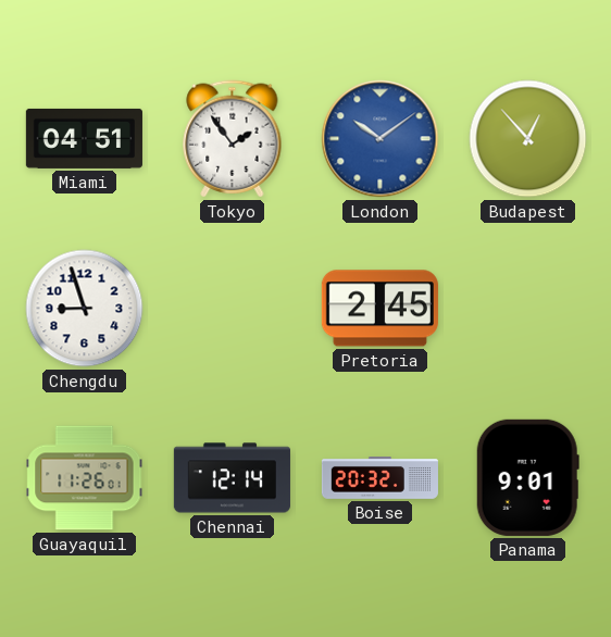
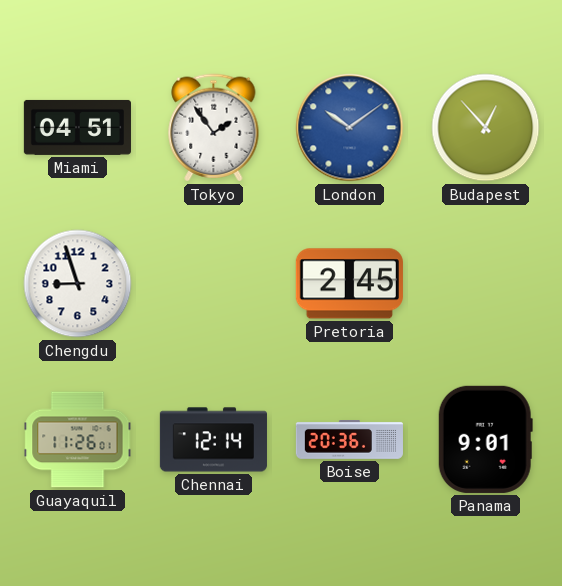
Boise: 20:32 -> 20:36
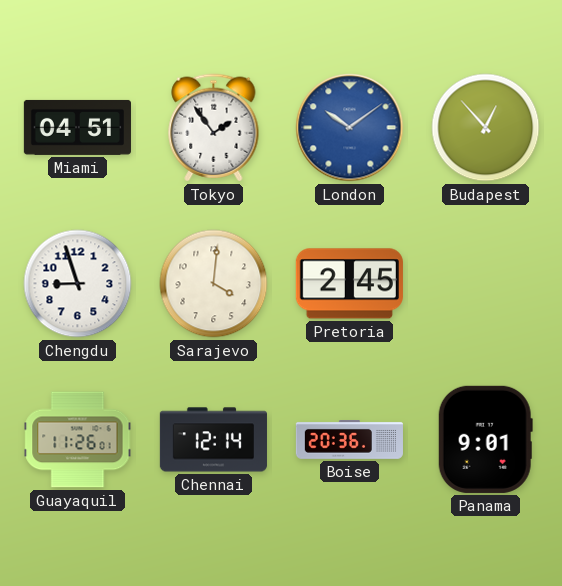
Sarajevo: none -> 4:01
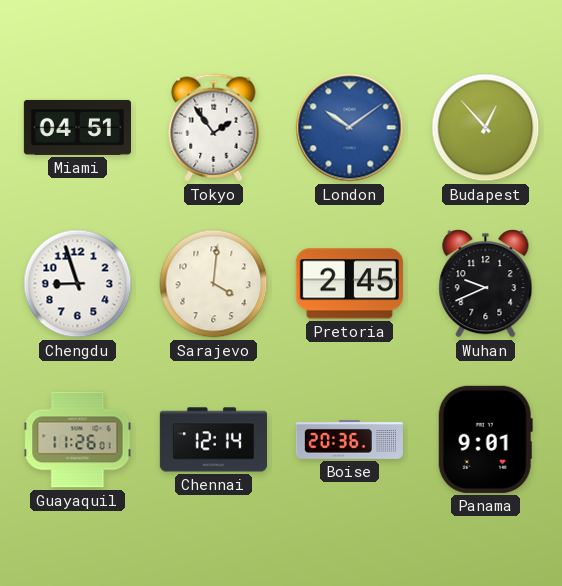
Wuhan: none -> 9:41
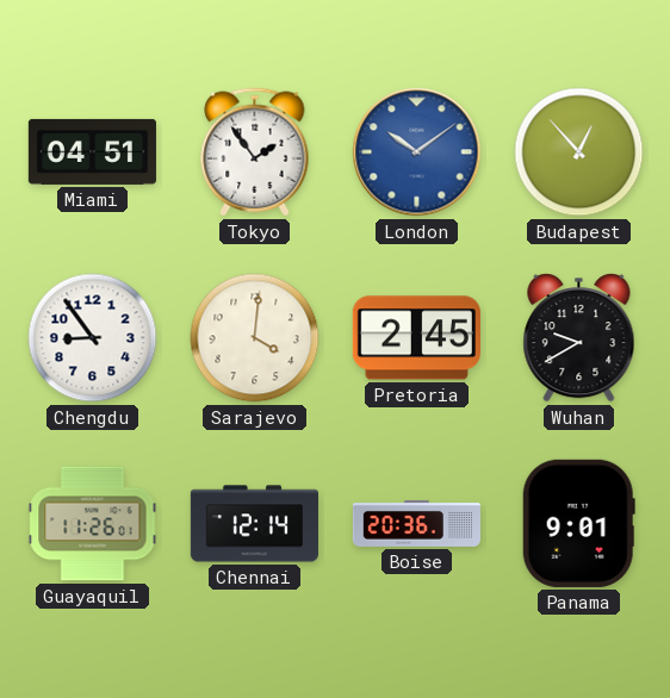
Chengdu: 8:57 -> 8:54
Wuhan: 9:41 -> 9:40
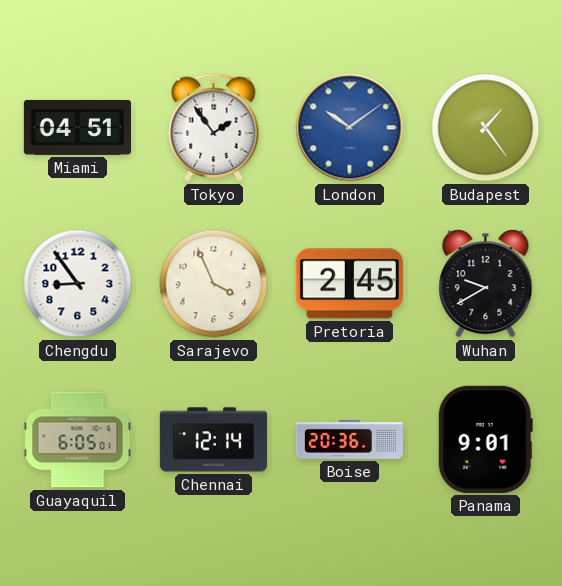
Budapest: 12:53 -> 1:24
Sarajevo: 4:01 -> 3:56
Guayaquil: 11:26 -> 6:05
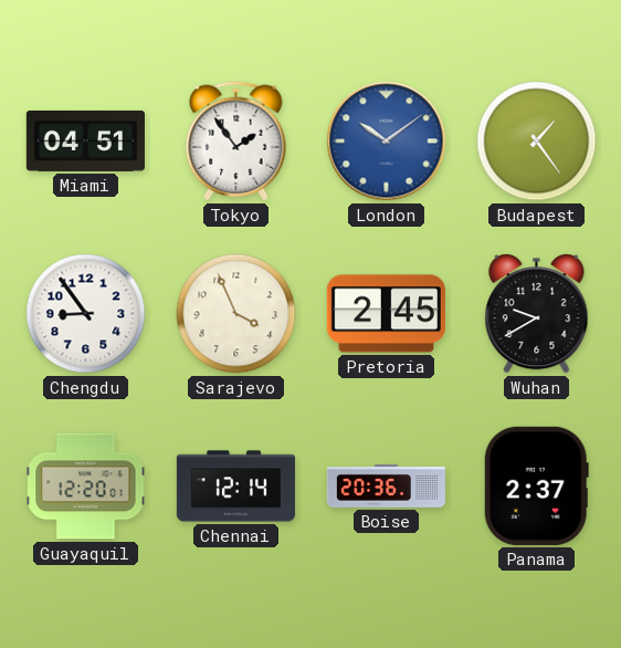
Guayaquil: 6:05 -> 12:20
Panama: 9:01 -> 2:37
